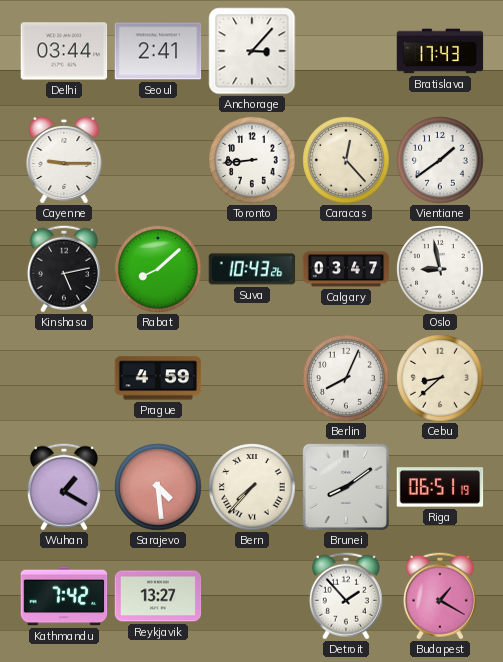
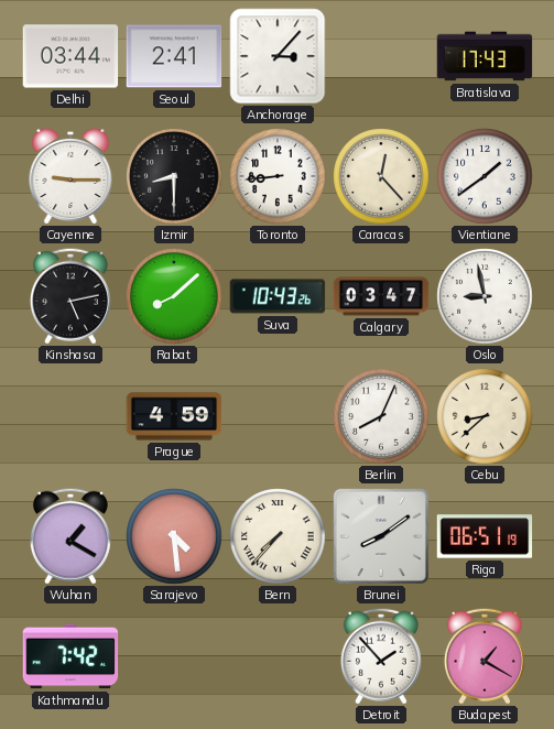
Izmir: none -> 8:30
Reykjavik: 13:27 -> none
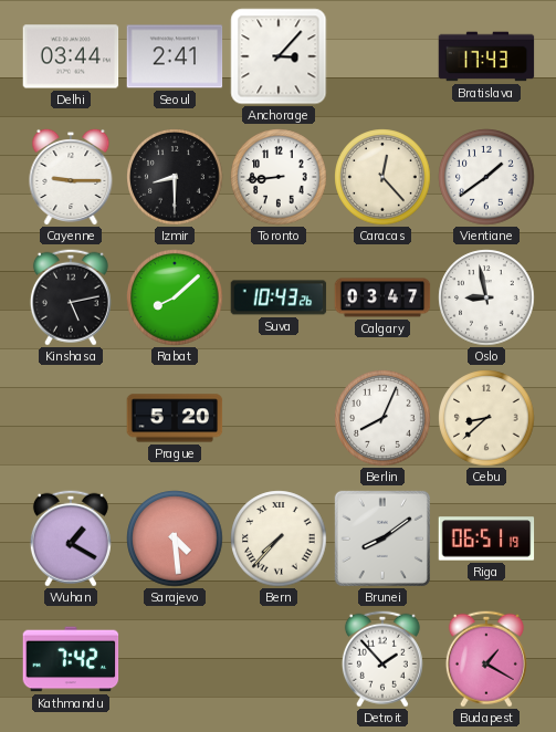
Prague: 4:59 -> 5:20
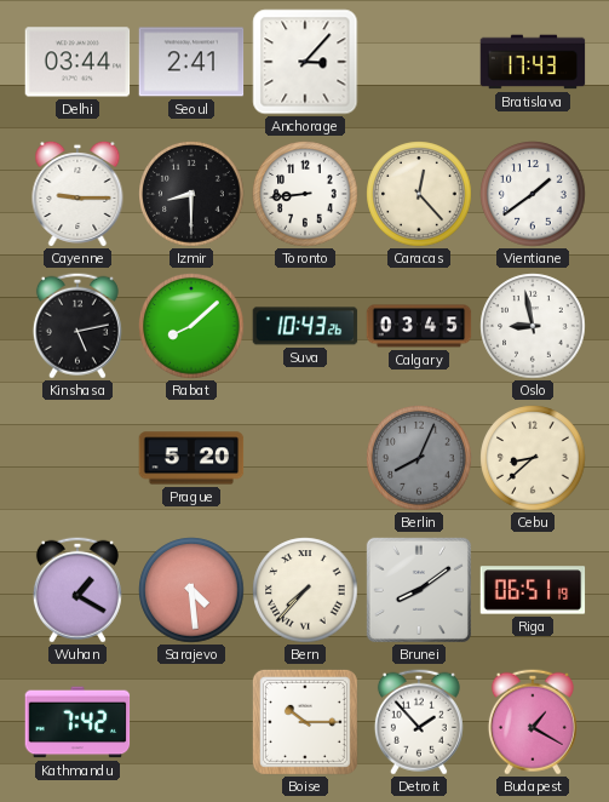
Calgary: 03:47 -> 03:45
Berlin dial: white -> grey
Boise: none -> 10:15
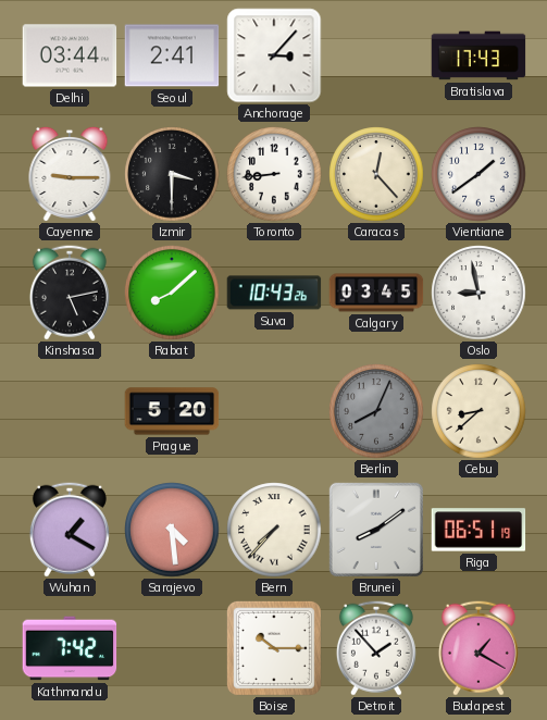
Izmir: 8:30 -> 3:30
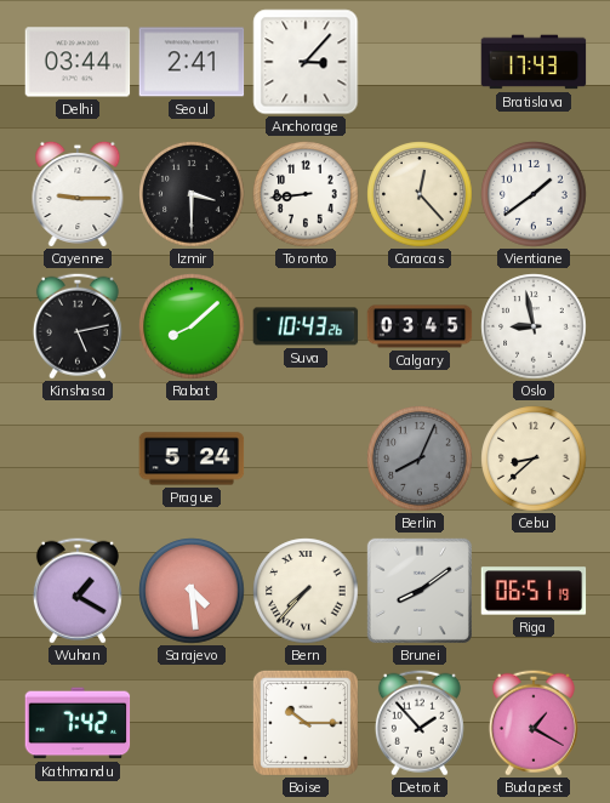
Prague: 5:20 -> 5:24
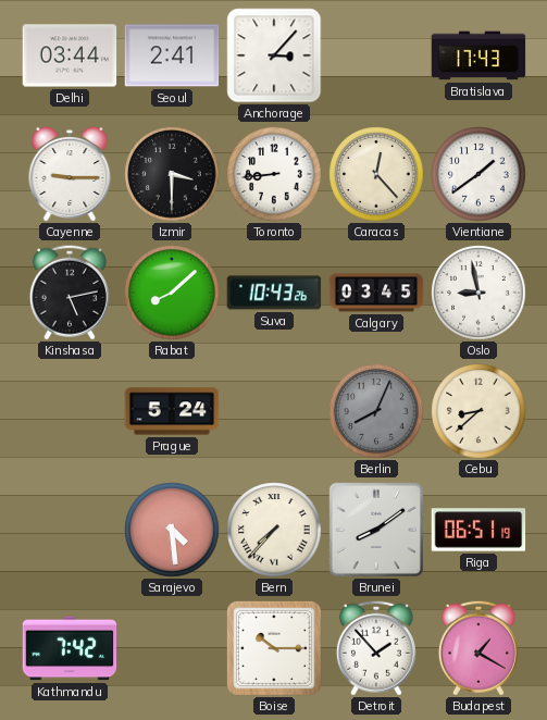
Wuhan: 1:20 -> none
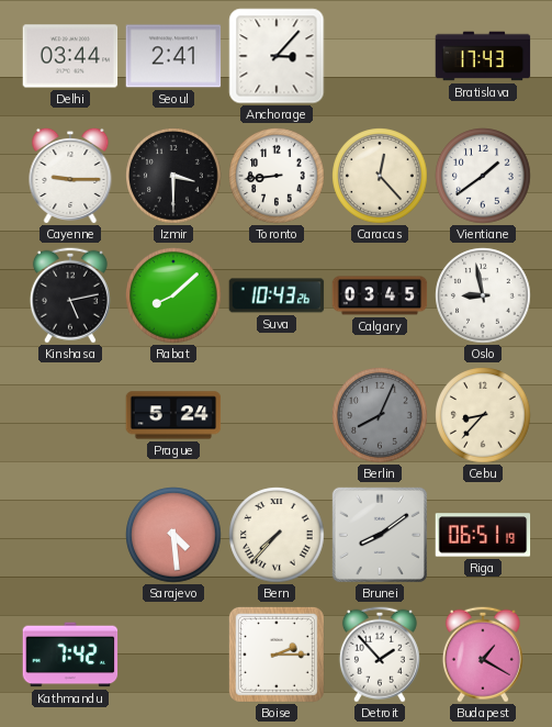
Cebu: 8:38 -> 8:37
Boise: 10:15 -> 2:15
